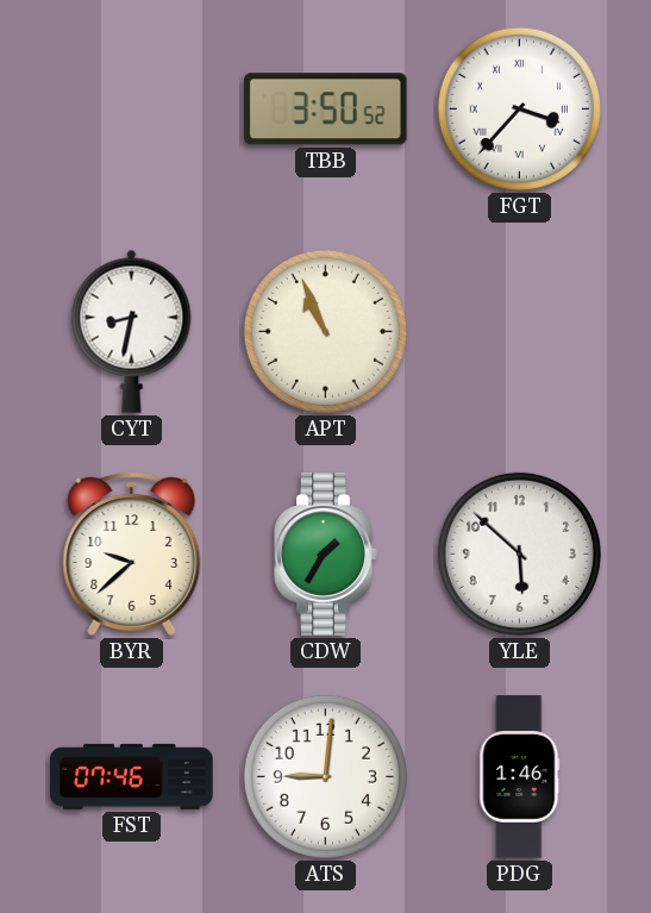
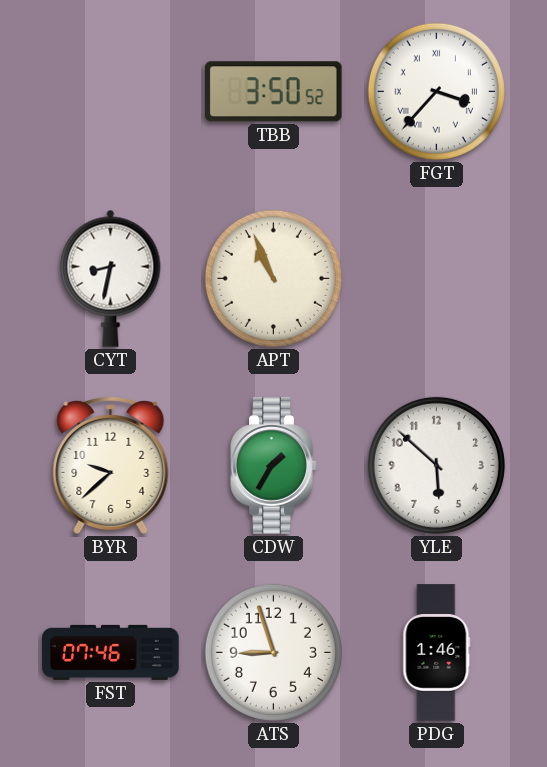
ATS: 9:01 -> 8:57
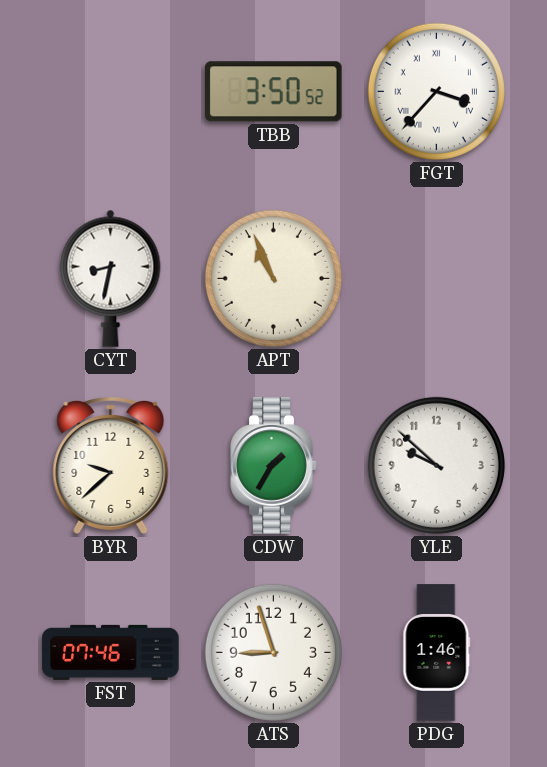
YLE: 5:52 -> 9:52
